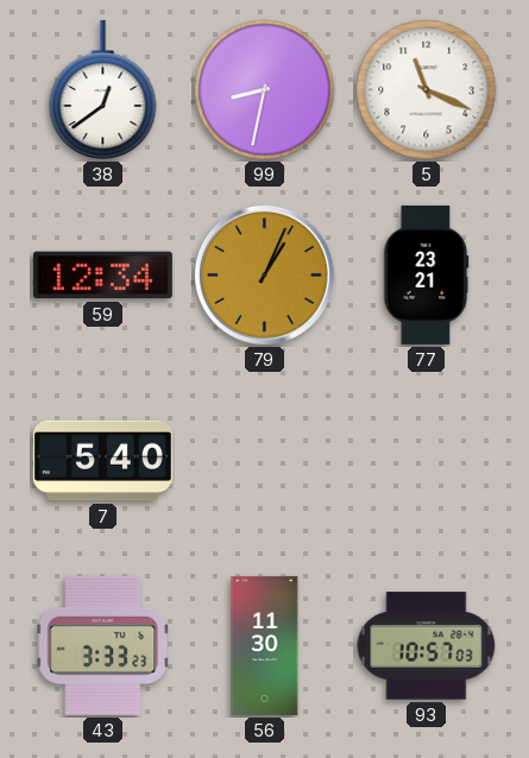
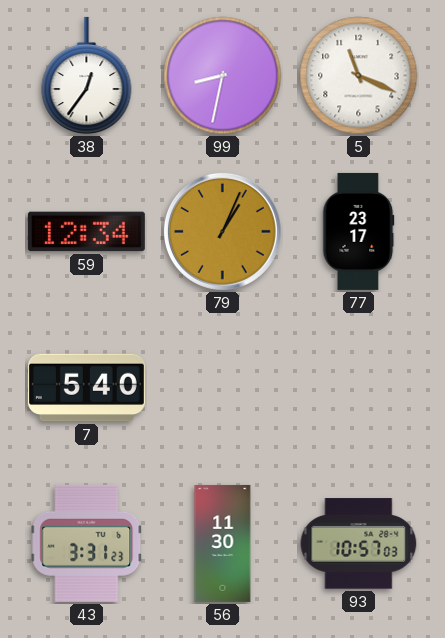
38: 12:39 -> 12:36
77: 23:21 -> 23:17
43: 3:33 -> 3:31
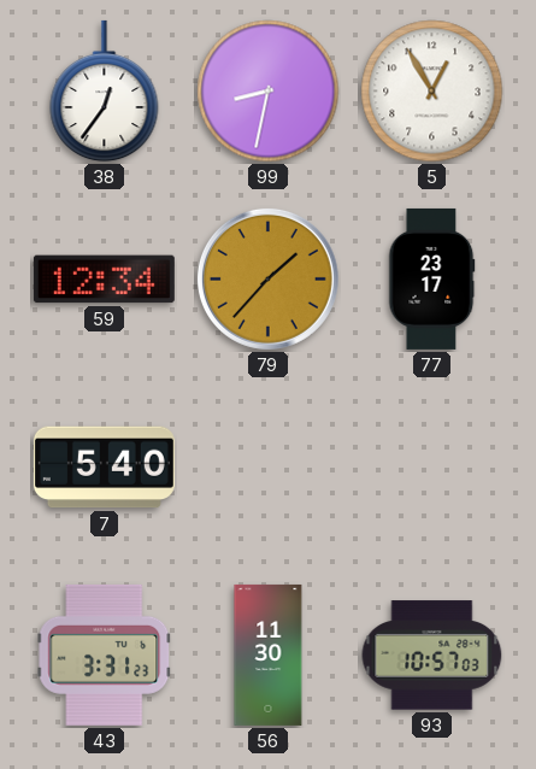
5: 11:19 -> 12:55
79: 1:04 -> 1:37
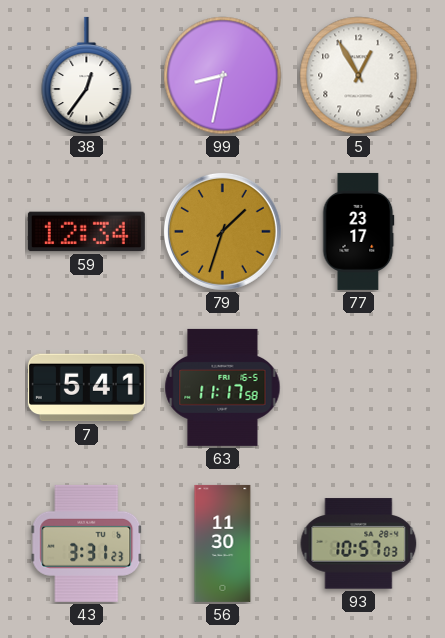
79: 1:37 -> 1:33
7: 5:40 -> 5:41
63: none -> 11:17
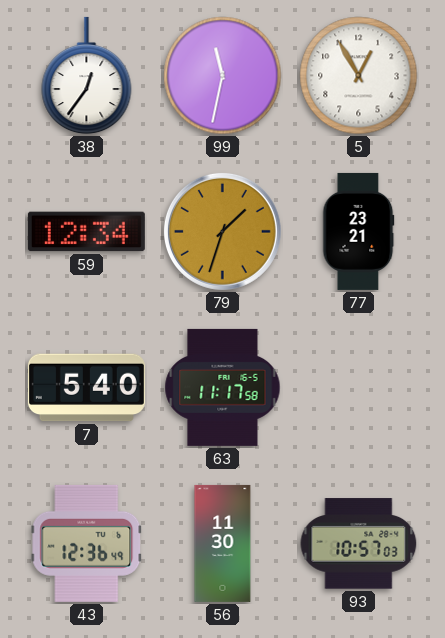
99: 8:32 -> 11:32
77: 23:17 -> 23:21
7: 5:41 -> 5:40
43: 3:31 -> 12:36
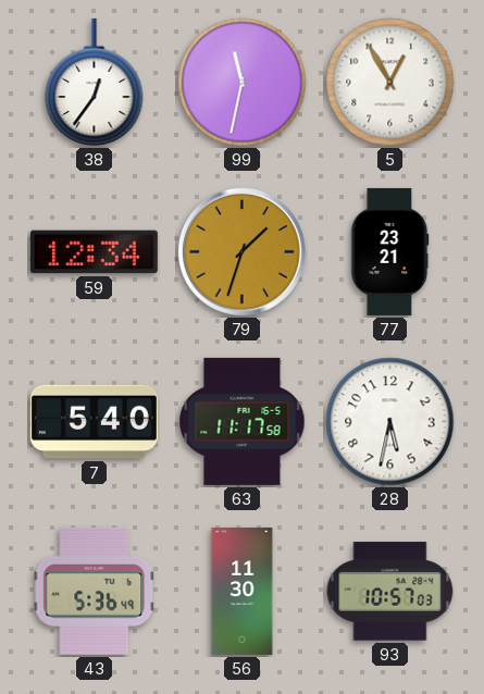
28: none -> 5:32
43: 12:36 -> 5:36
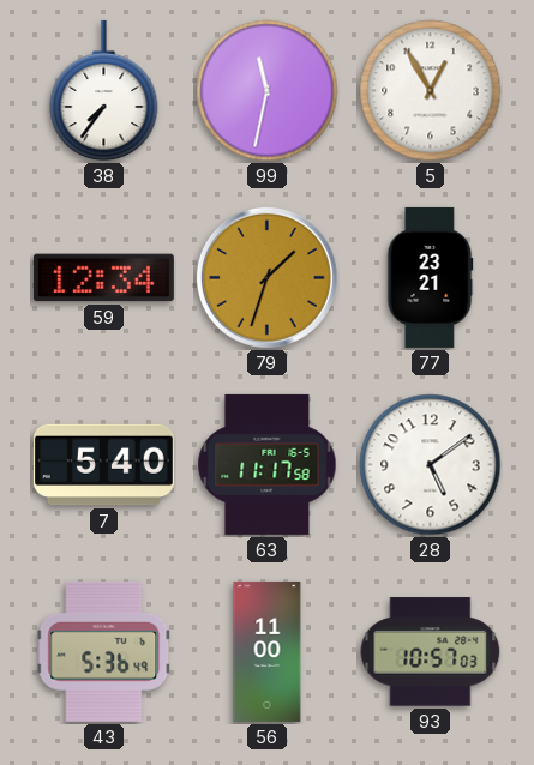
38: 12:36 -> 7:36
28: 5:32 -> 5:09
56: 11:30 -> 11:00
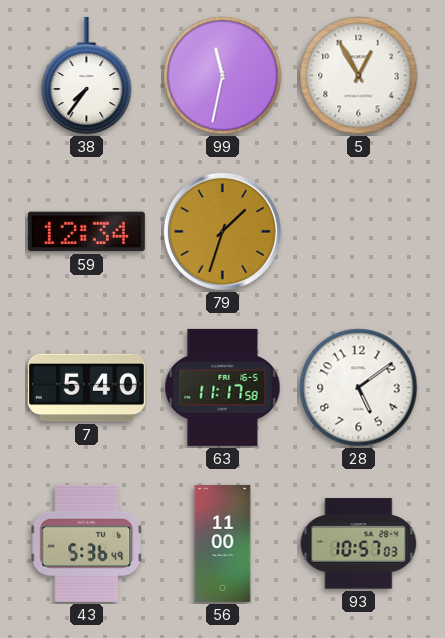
77: 23:21 -> none
